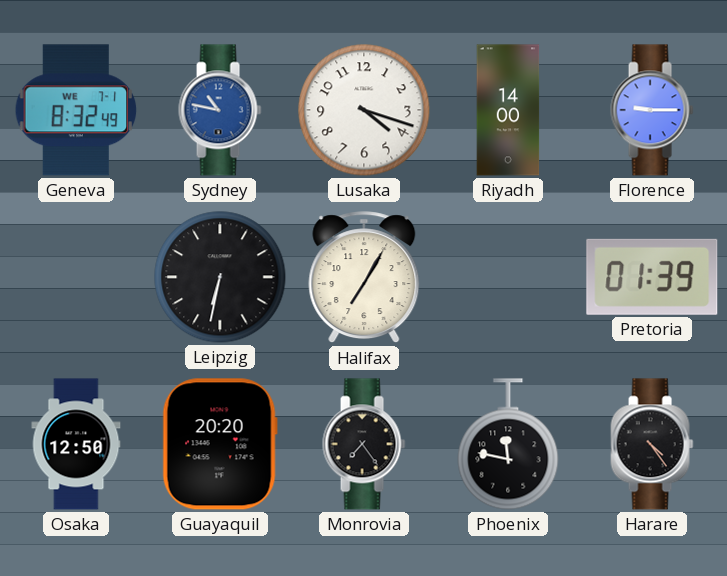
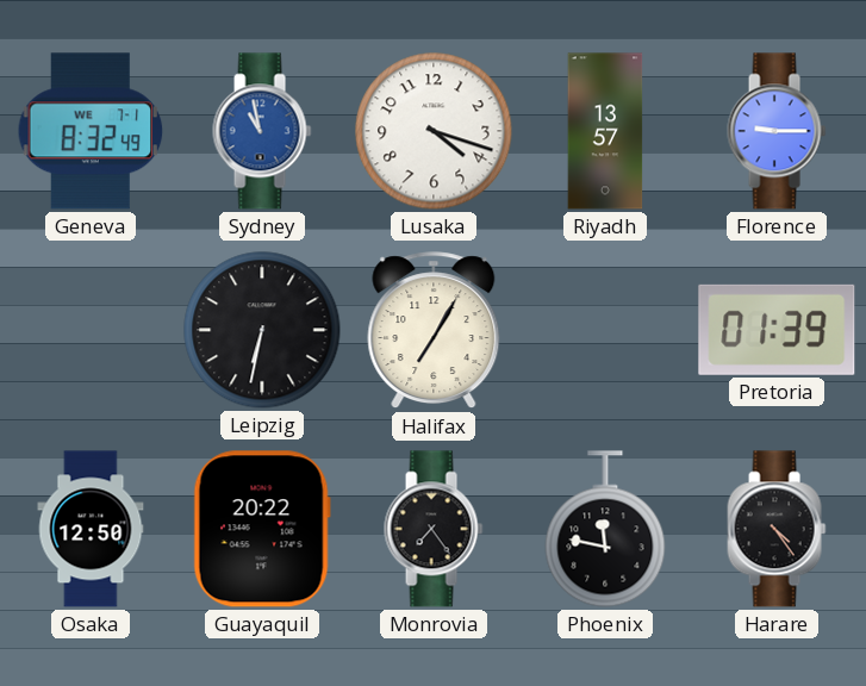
Sydney: 10:47 -> 10:58
Riyadh: 14:00 -> 13:57
Guayaquil: 20:20 -> 20:22
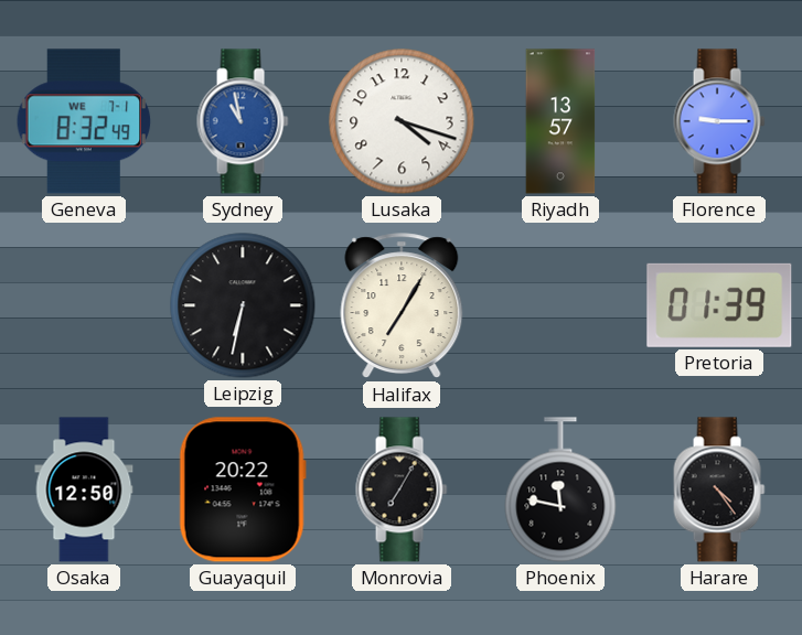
Monrovia: 7:24 -> 7:05
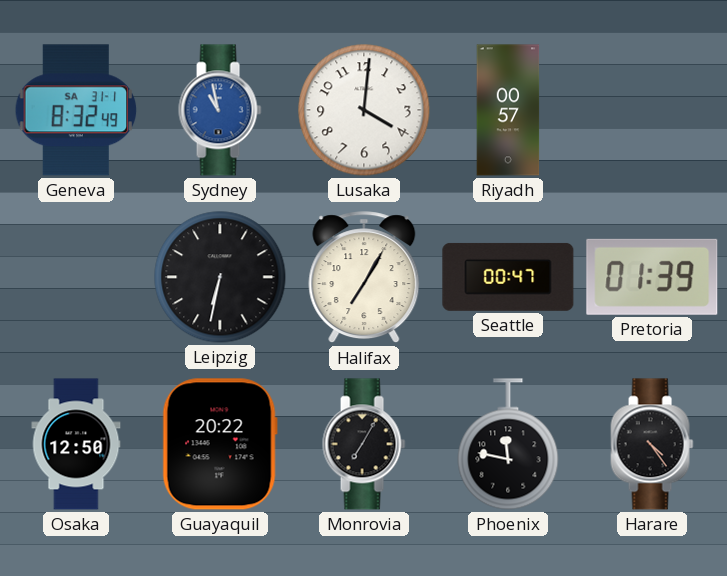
Geneva date: WE 7-1 -> SA 31-1
Lusaka: 4:18 -> 4:01
Riyadh: 13:57 -> 00:57
Florence: 9:15 -> none
Seattle: none -> 00:47
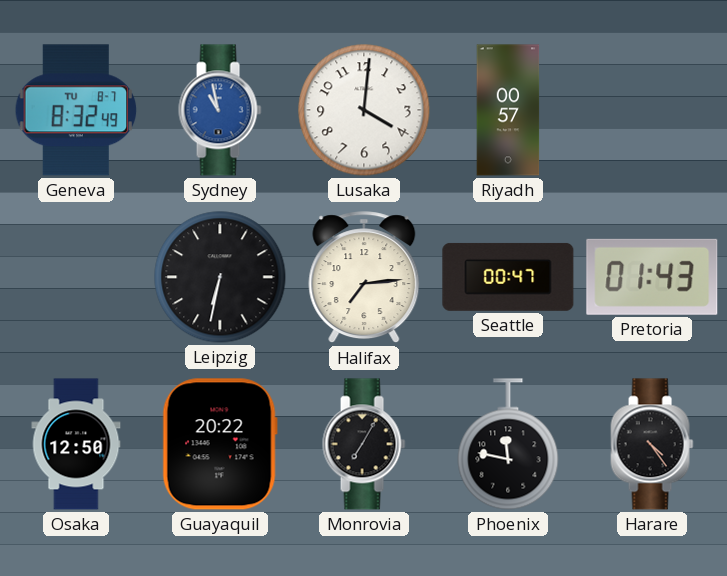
Geneva date: SA 31-1 -> TU 8-7
Halifax: 7:05 -> 7:14
Pretoria: 01:39 -> 01:43
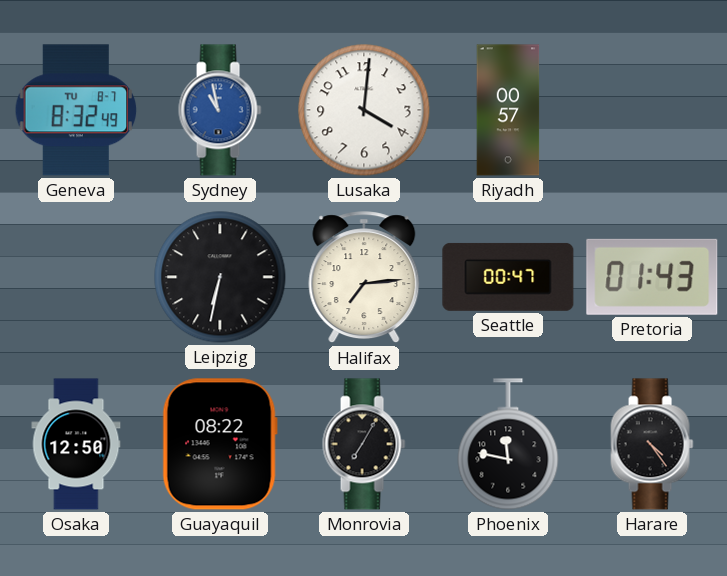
Guayaquil: 20:22 -> 08:22
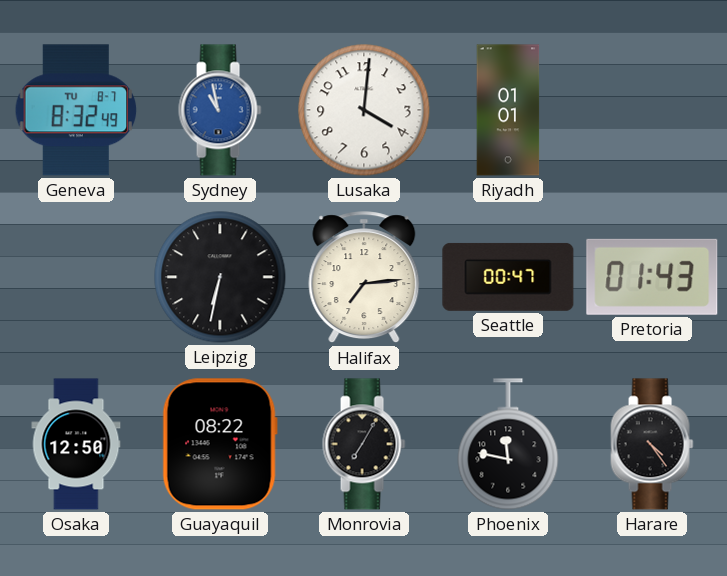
Riyadh: 00:57 -> 01:01
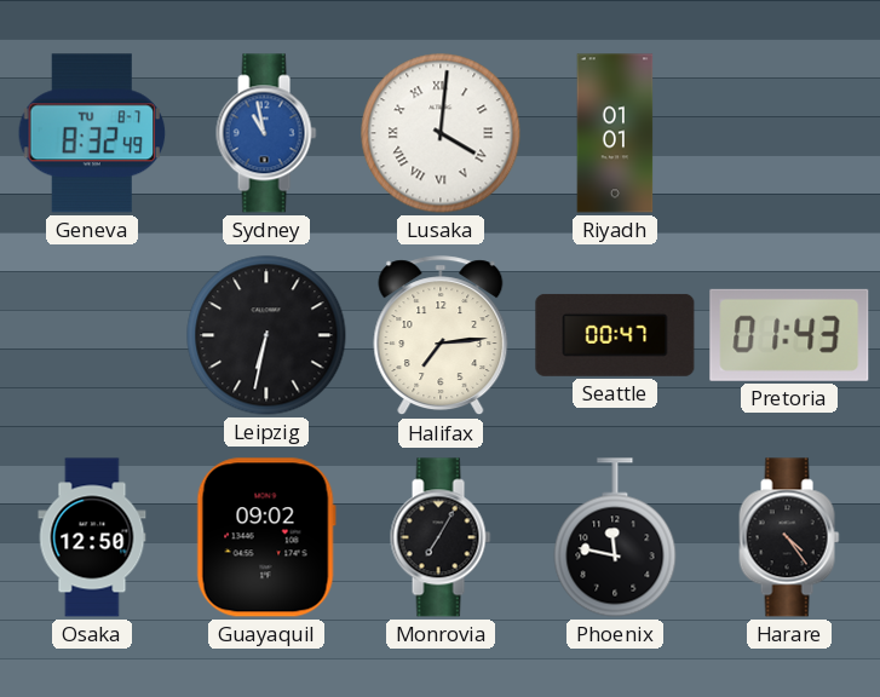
Lusaka numerals: Arabic -> Roman
Guayaquil: 08:22 -> 09:02
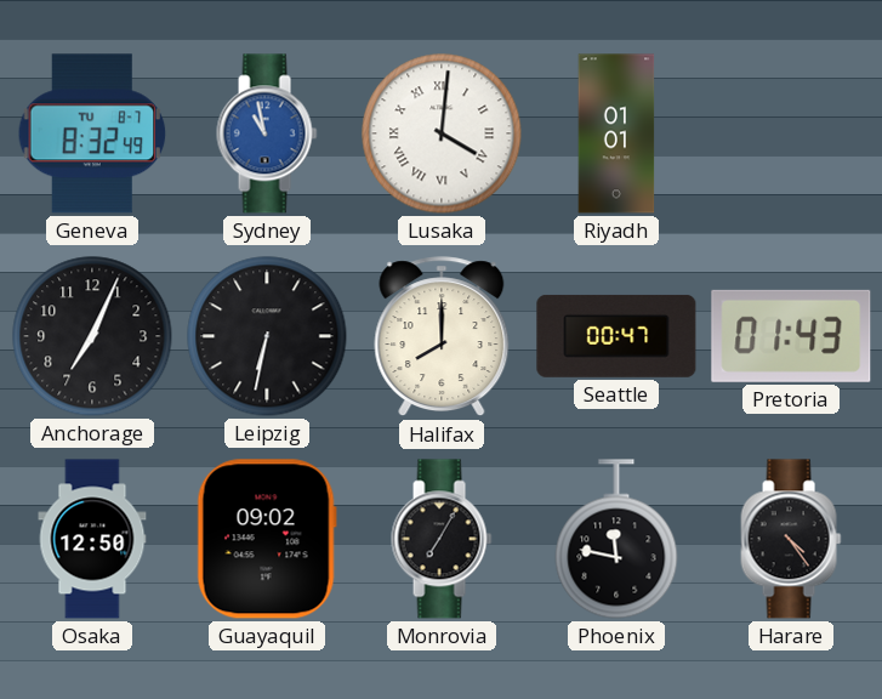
Anchorage: none -> 7:04
Halifax: 7:14 -> 8:00
